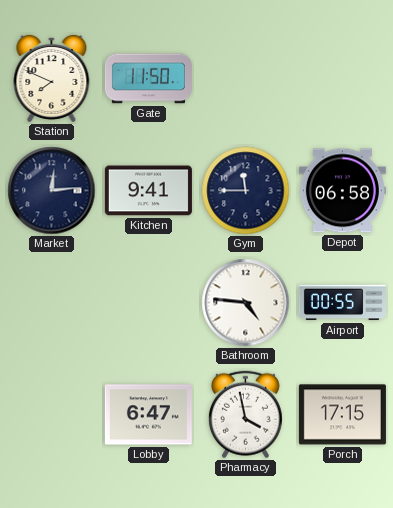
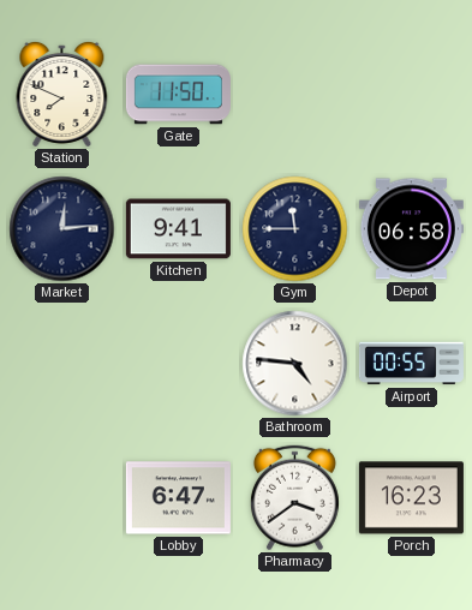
Pharmacy: 3:58 -> 3:39
Porch: 17:15 -> 16:23
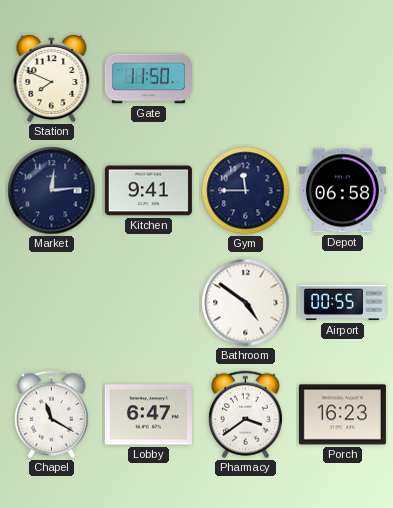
Bathroom: 4:46 -> 4:51
Chapel: none -> 11:20
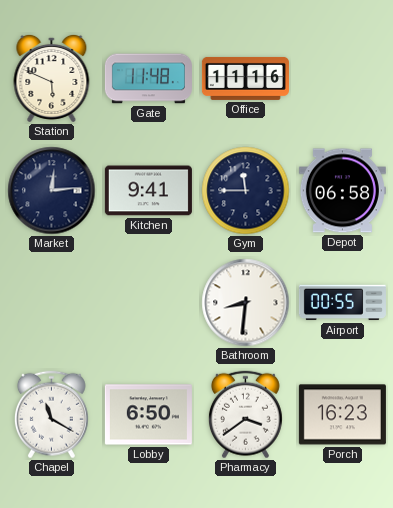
Station: 7:49 -> 5:49
Gate: 11:50 -> 11:48
Office: none -> 11:16
Bathroom: 4:51 -> 8:31
Lobby: 6:47 -> 6:50
